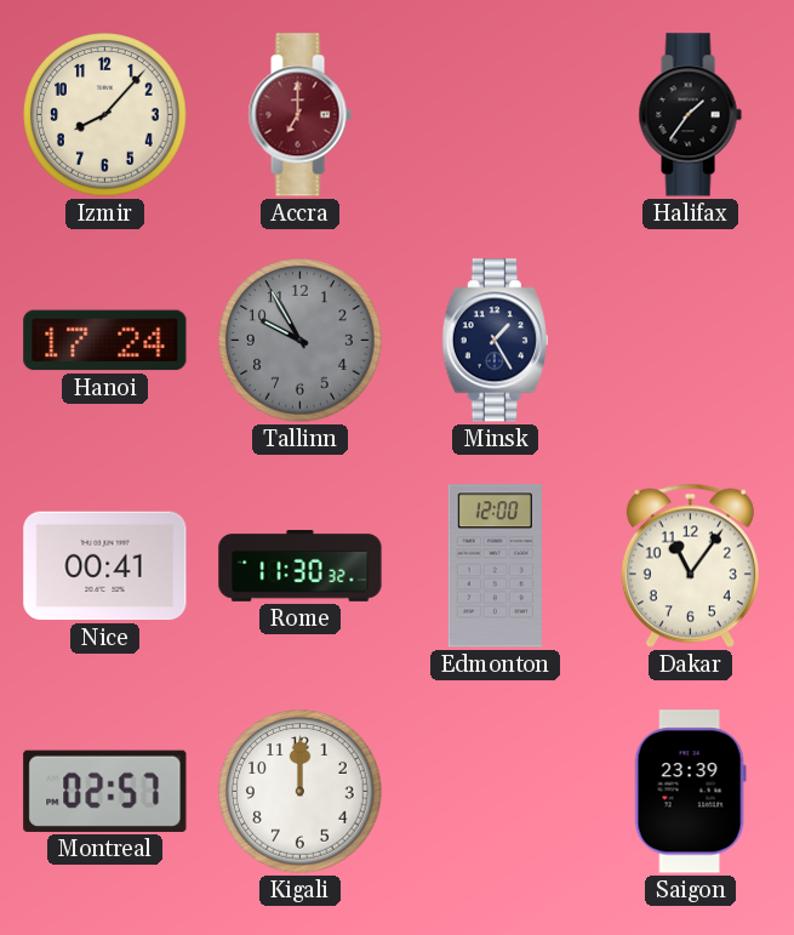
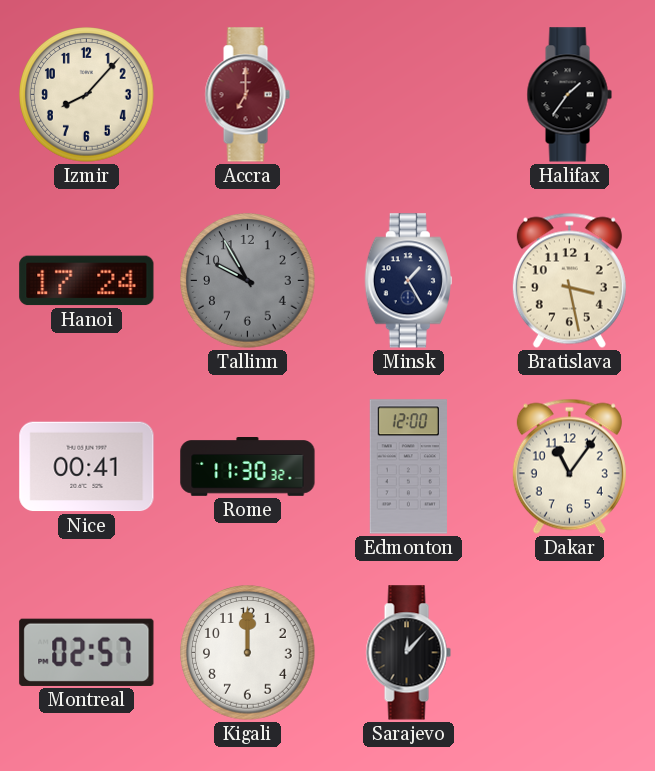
Bratislava: none -> 3:28
Sarajevo: none -> 12:07
Saigon: 23:39 -> none
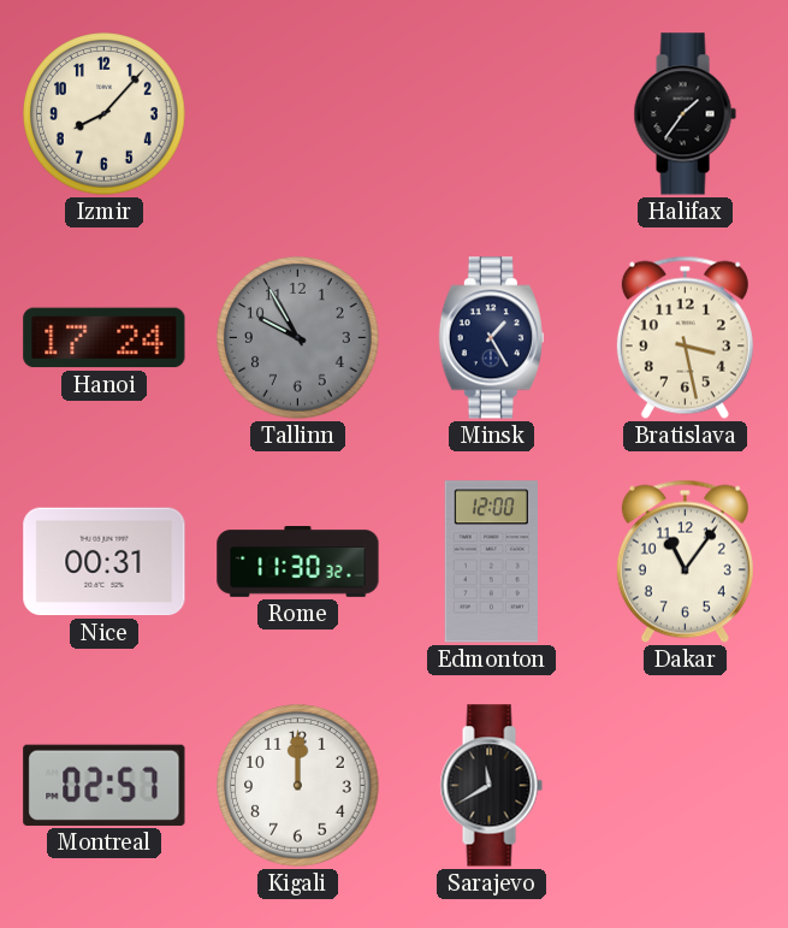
Accra: 7:00 -> none
Nice: 00:41 -> 00:31
Sarajevo: 12:07 -> 11:40
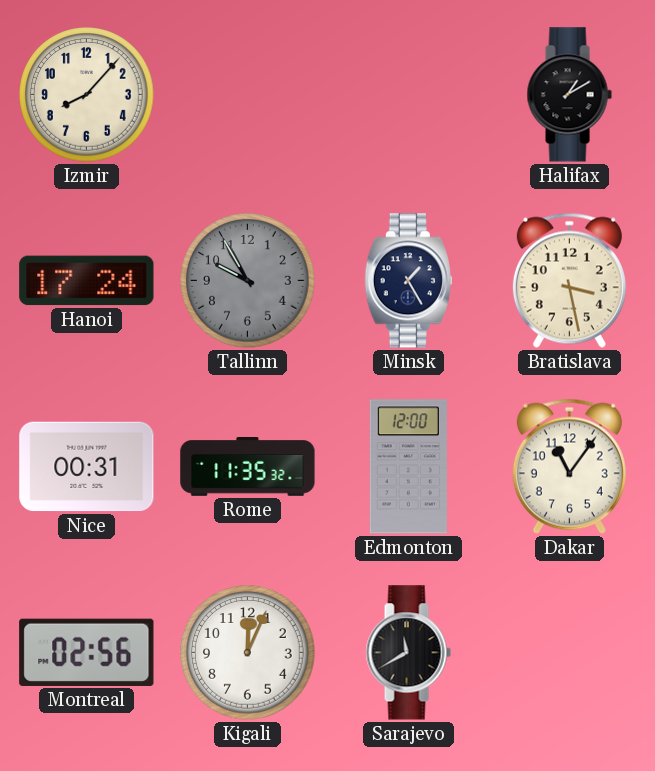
Halifax: 1:36 -> 1:10
Rome: 11:30 -> 11:35
Montreal: 02:57 -> 02:56
Kigali: 12:00 -> 12:04
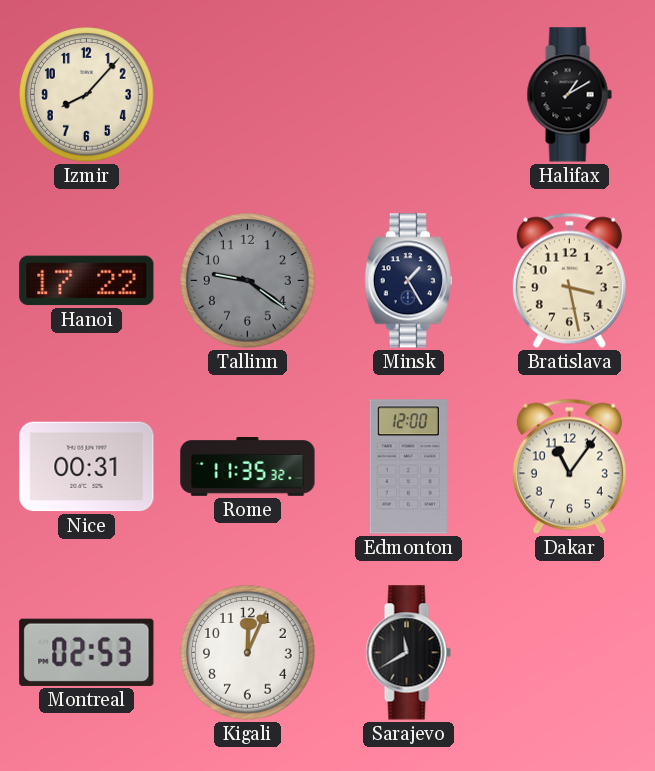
Hanoi: 17:24 -> 17:22
Tallinn: 9:55 -> 9:21
Montreal: 02:56 -> 02:53
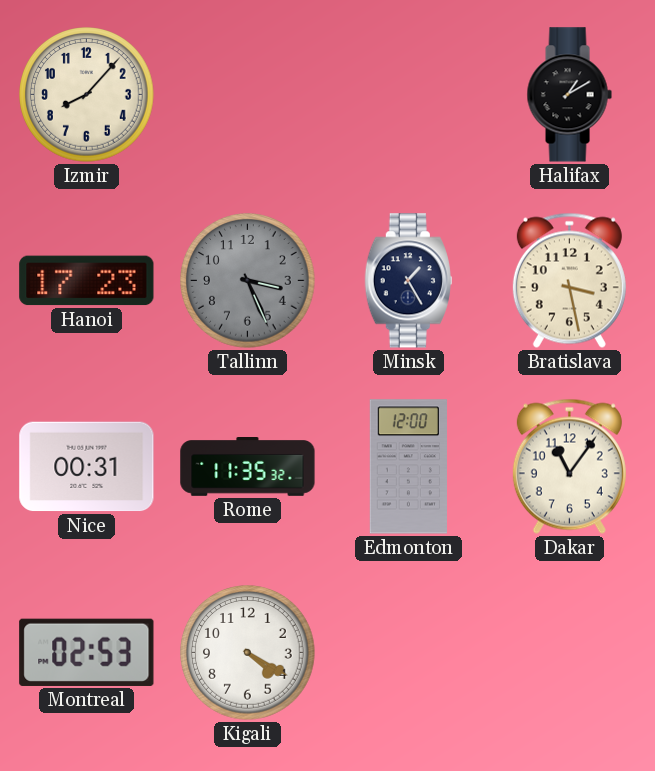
Hanoi: 17:22 -> 17:23
Tallinn: 9:21 -> 3:26
Kigali: 12:04 -> 4:20
Sarajevo: 11:40 -> none
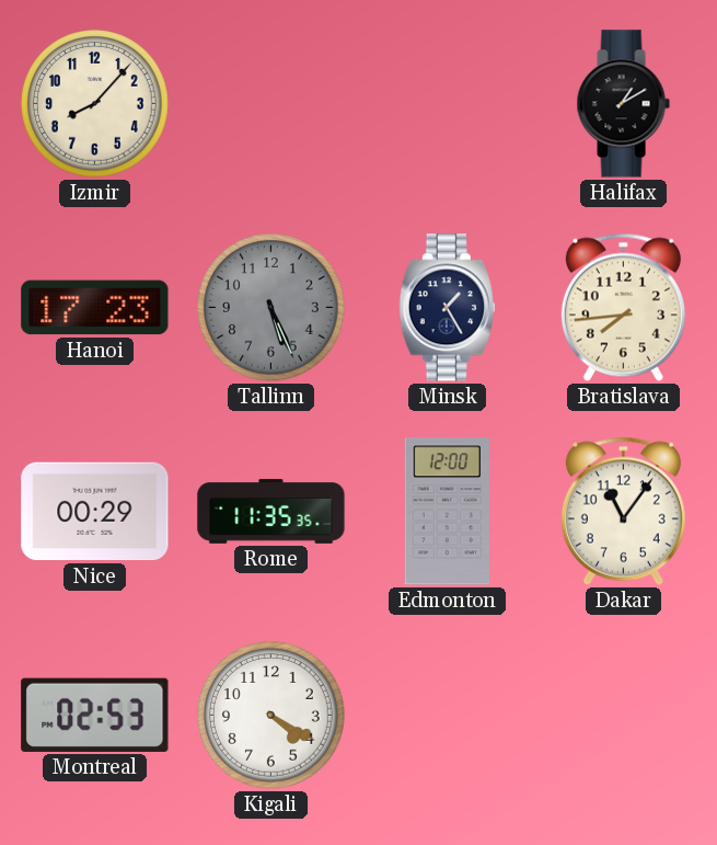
Tallinn: 3:26 -> 5:26
Bratislava: 3:28 -> 7:44
Nice: 00:31 -> 00:29
Rome: 11:35:32 -> 11:35:35
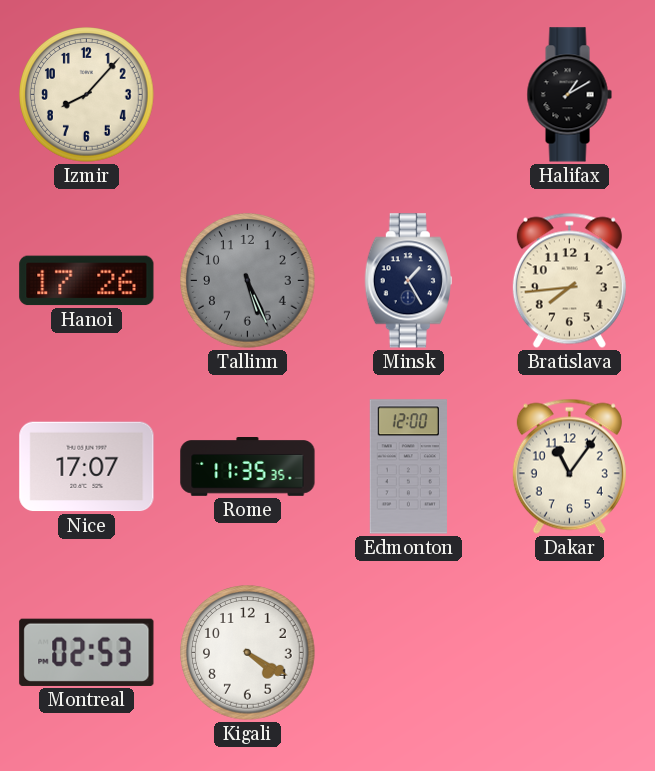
Hanoi: 17:23 -> 17:26
Nice: 00:29 -> 17:07
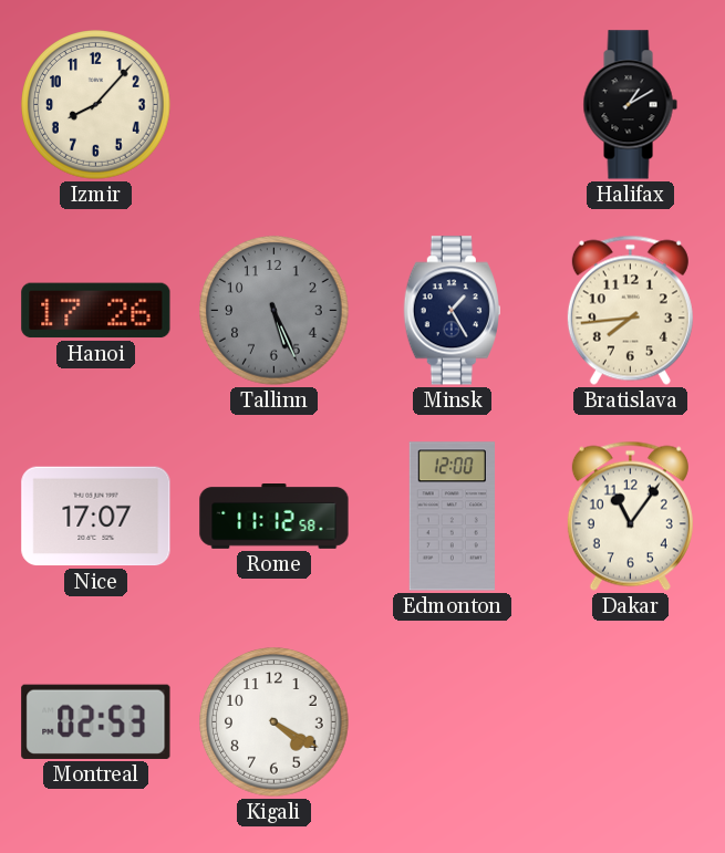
Rome: 11:35 -> 11:12
